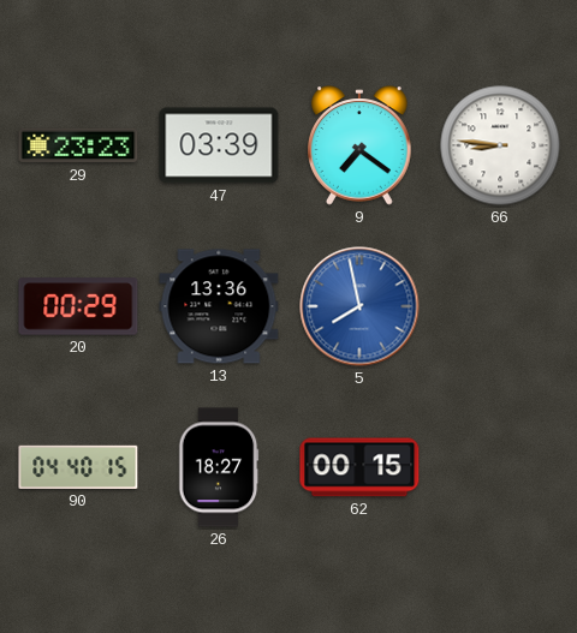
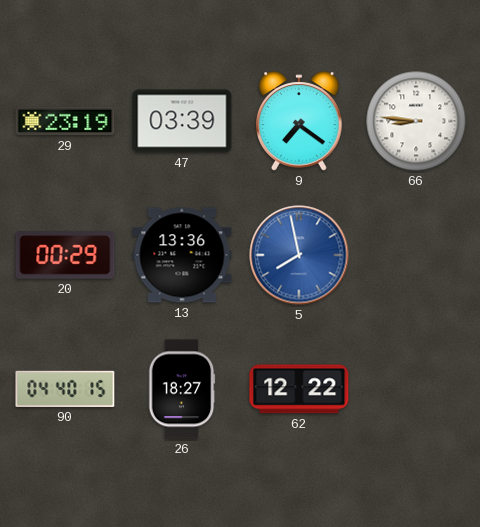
29: 23:23 -> 23:19
62: 00:15 -> 12:22
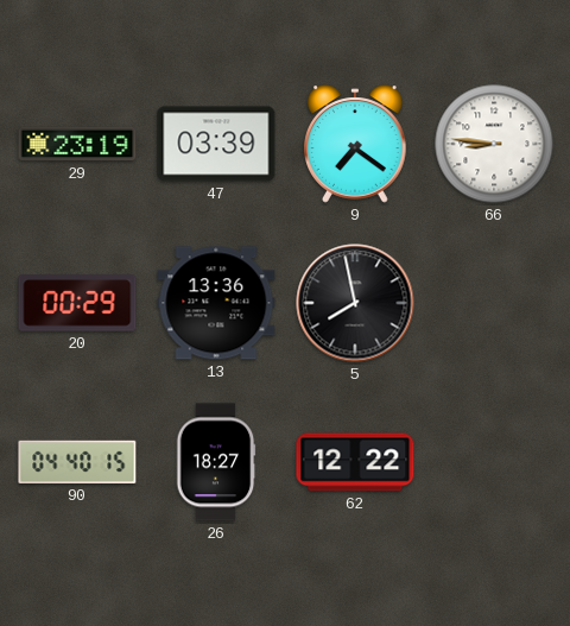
5 dial: blue -> black
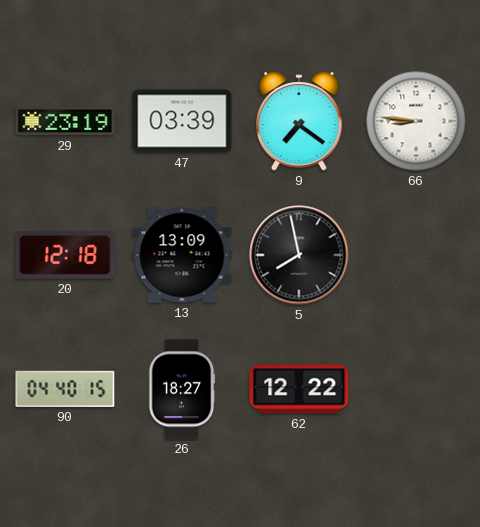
20: 00:29 -> 12:18
13: 13:36 -> 13:09
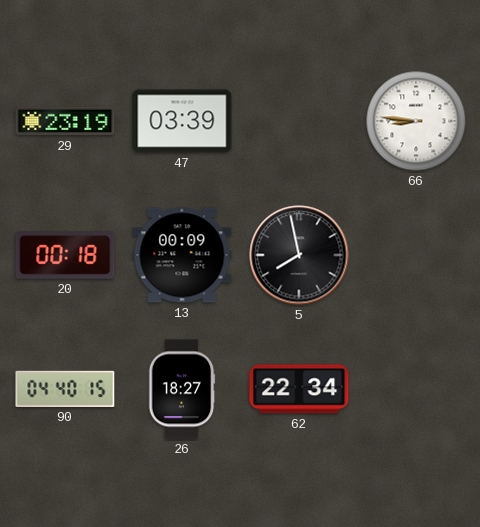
9: 7:21 -> none
20: 12:18 -> 00:18
13: 13:09 -> 00:09
62: 12:22 -> 22:34
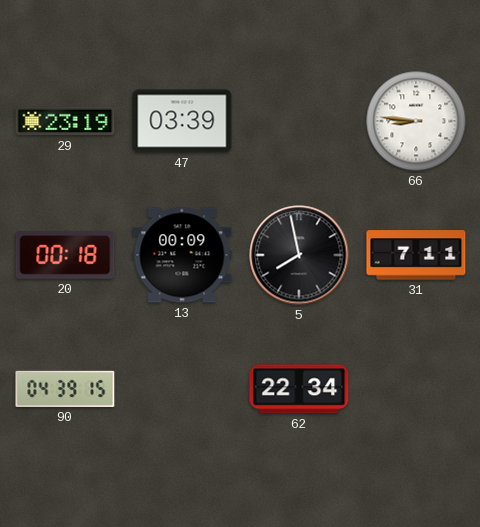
31: none -> 7:11
90: 04:40 -> 04:39
26: 18:27 -> none
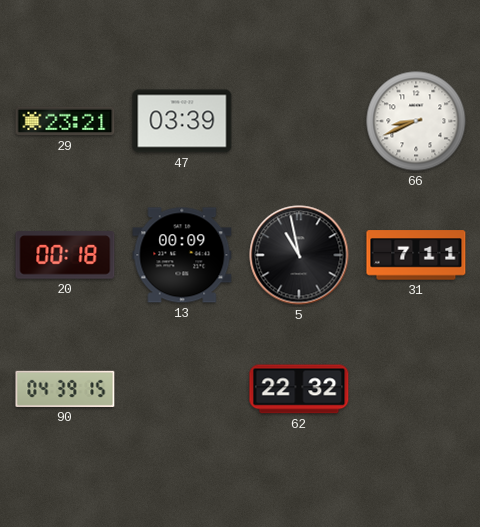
29: 23:19 -> 23:21
66: 8:46 -> 8:41
5: 7:58 -> 10:58
62: 22:34 -> 22:32
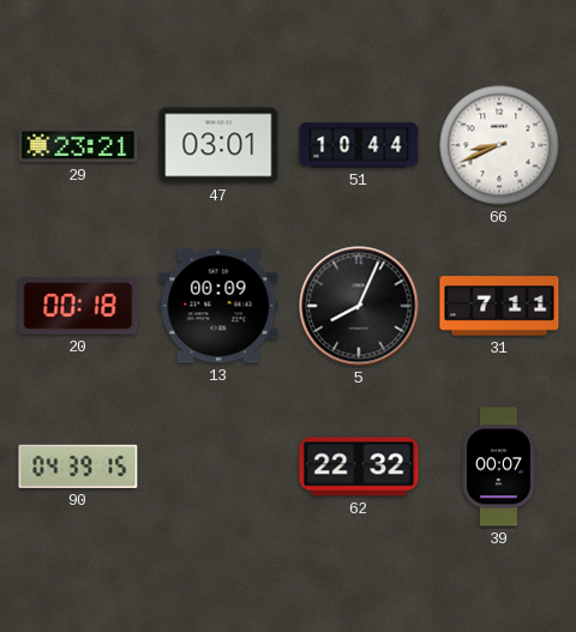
47: 03:39 -> 03:01
51: none -> 10:44
5: 10:58 -> 8:04
39: none -> 00:07
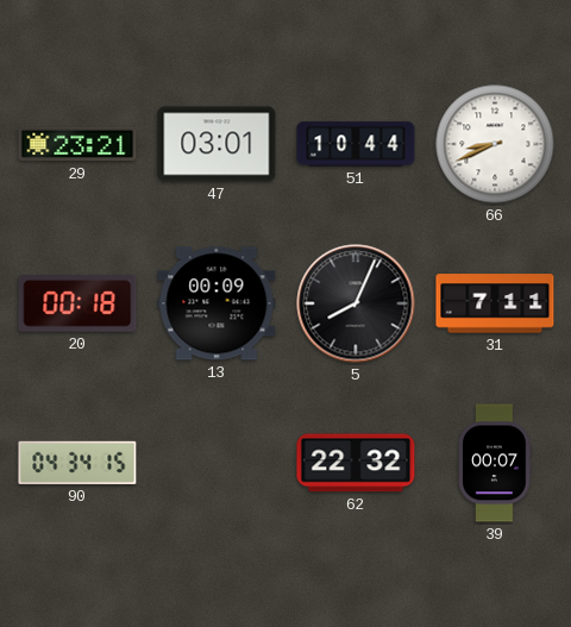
90: 04:39 -> 04:34
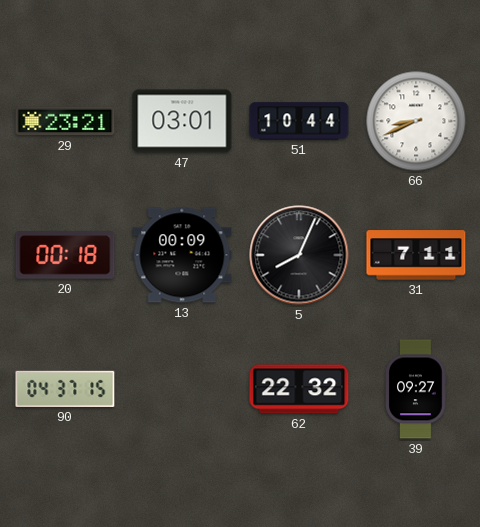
90: 04:34 -> 04:37
39: 00:07 -> 09:27
